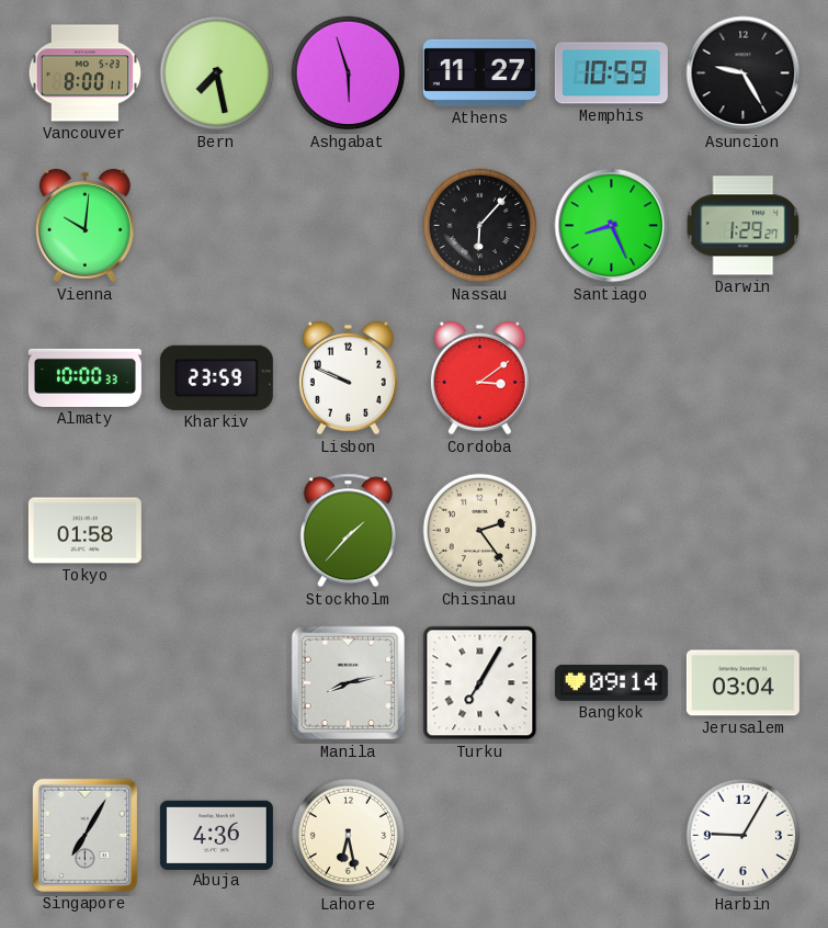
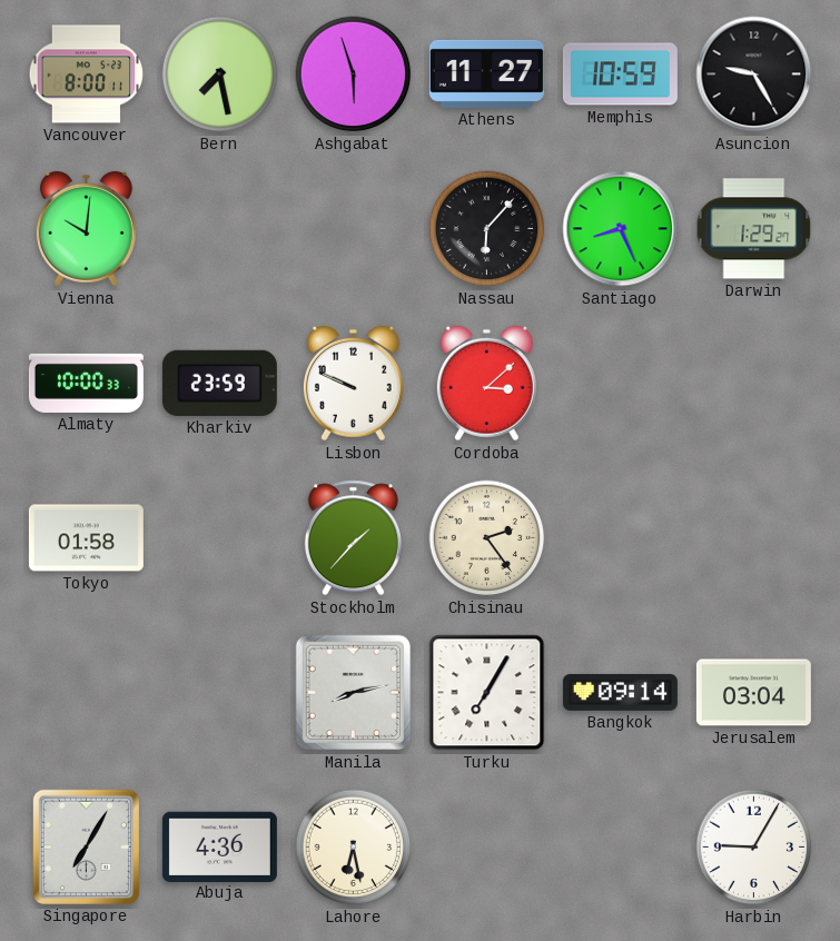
Cordoba: 3:09 -> 3:08
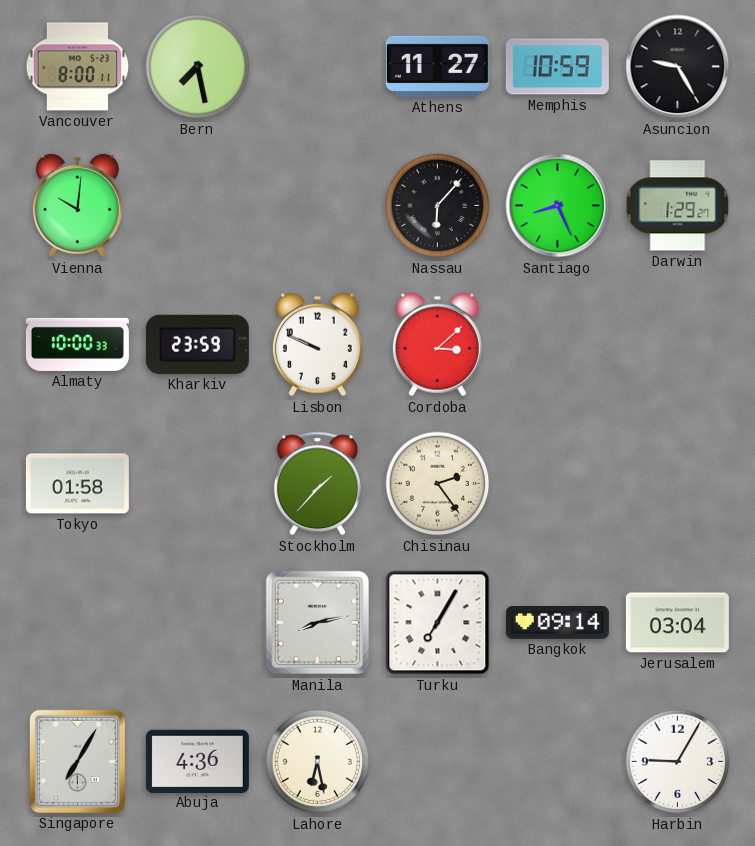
Ashgabat: 5:57 -> none
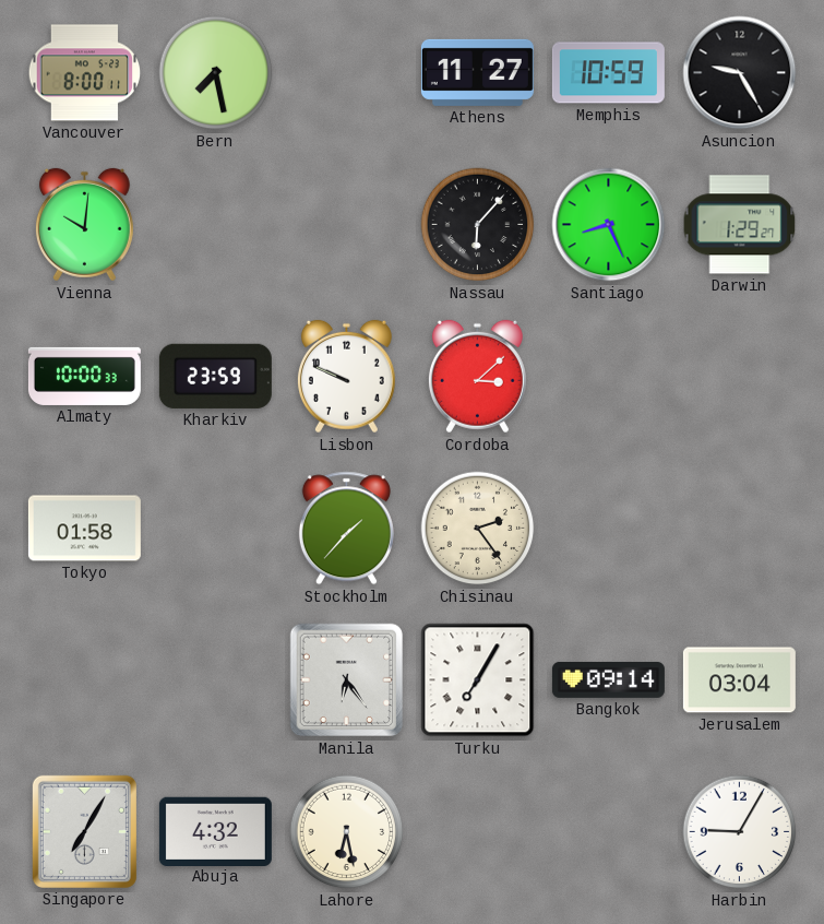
Manila: 8:13 -> 6:24
Abuja: 4:36 -> 4:32
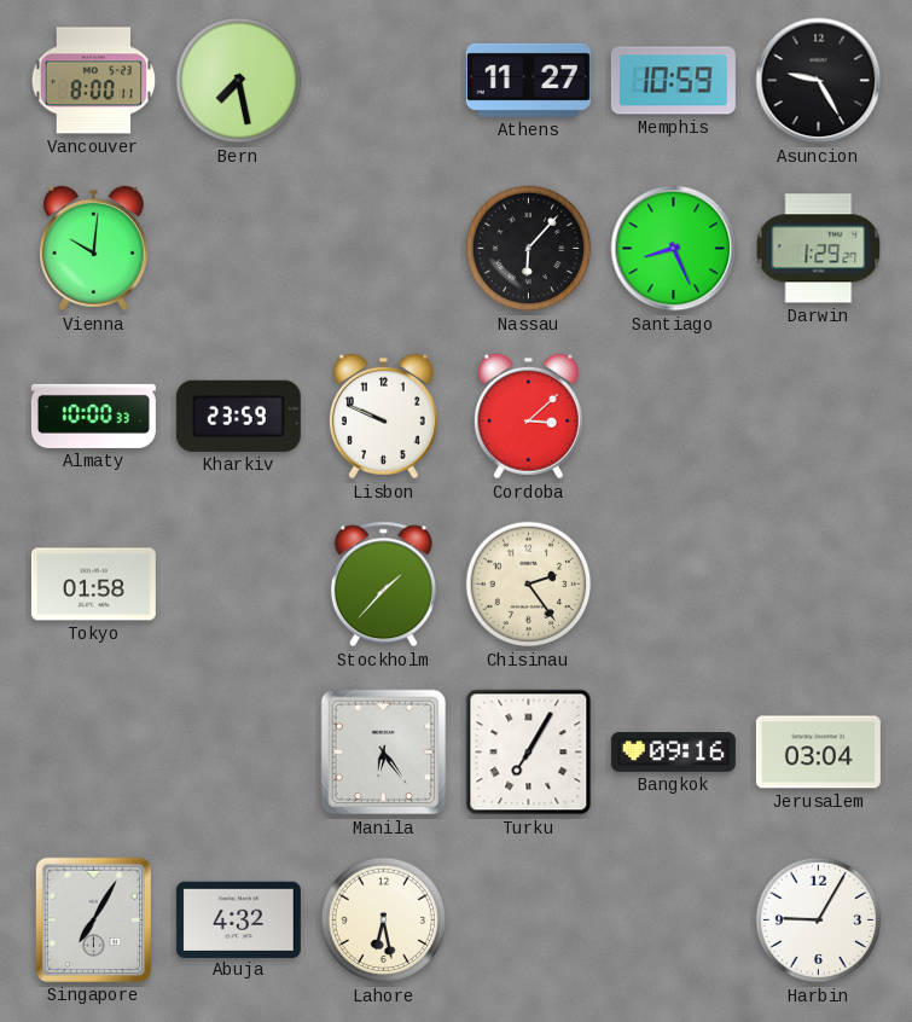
Bangkok: 09:14 -> 09:16
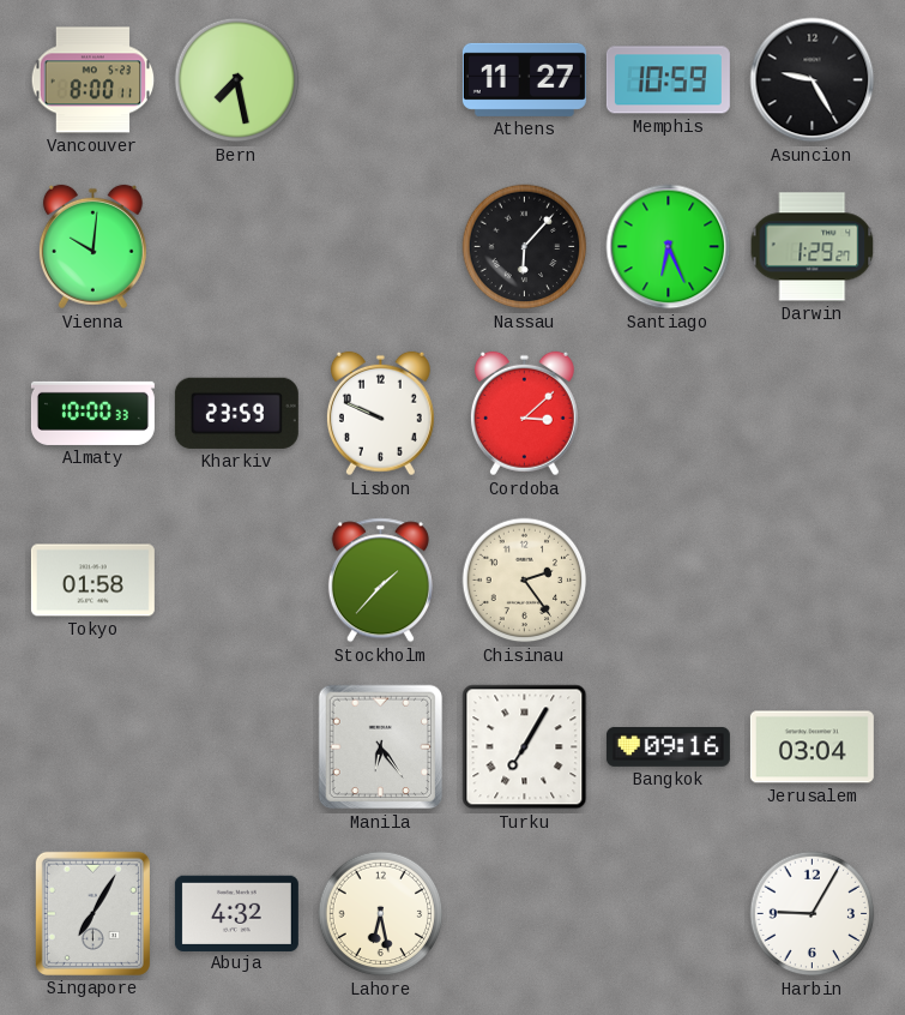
Santiago: 8:26 -> 6:26
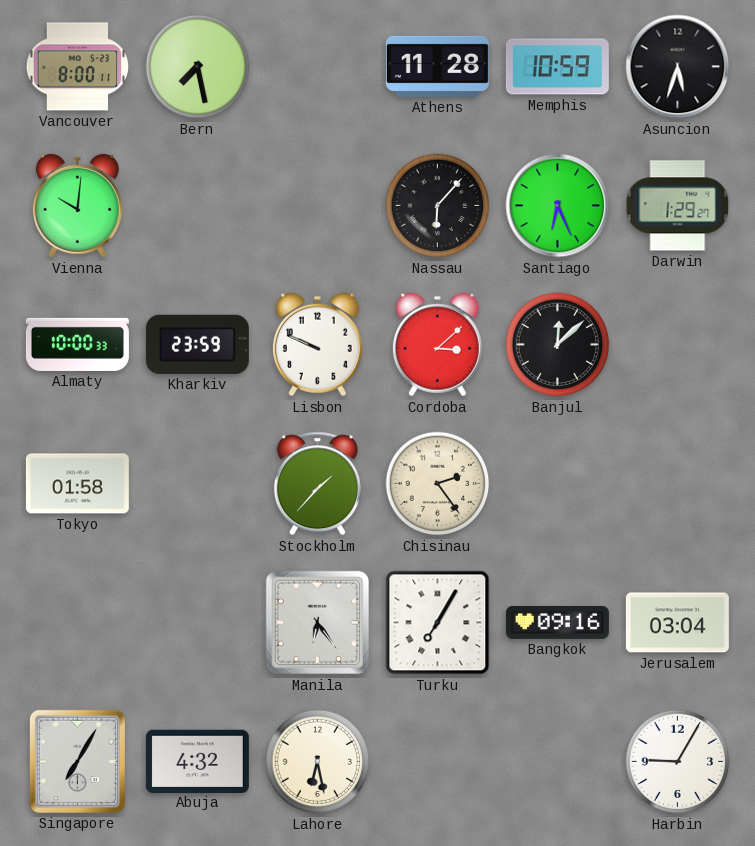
Athens: 11:27 -> 11:28
Asuncion: 9:25 -> 5:33
Banjul: none -> 12:08
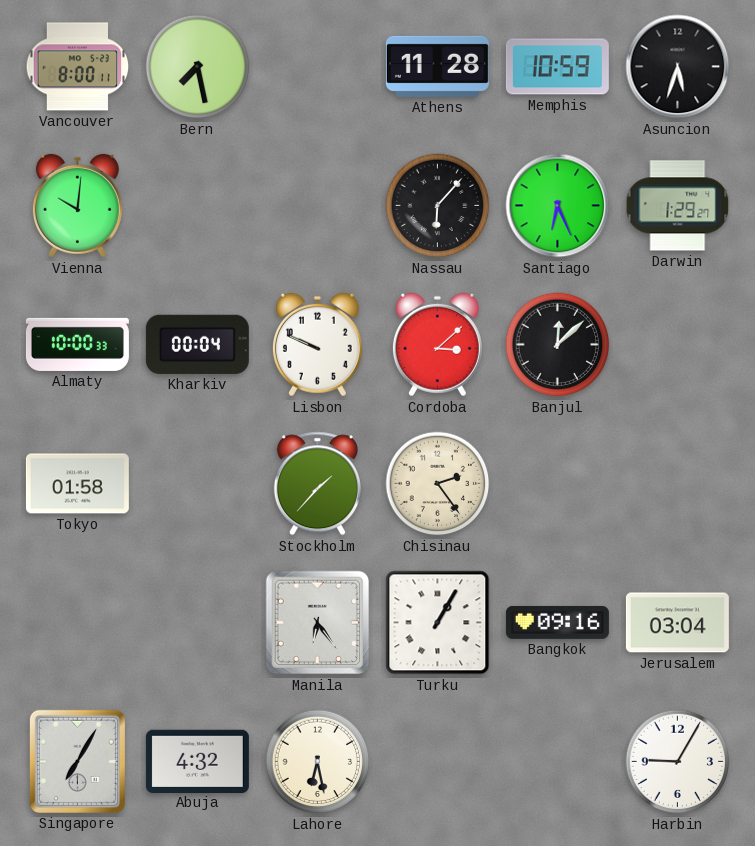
Kharkiv: 23:59 -> 00:04
Turku: 7:05 -> 1:05
